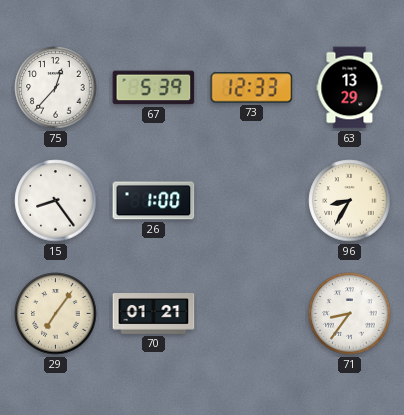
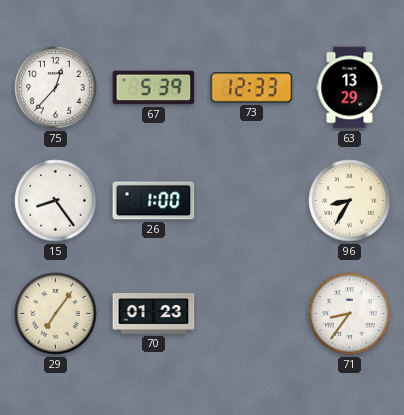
70: 01:21 -> 01:23
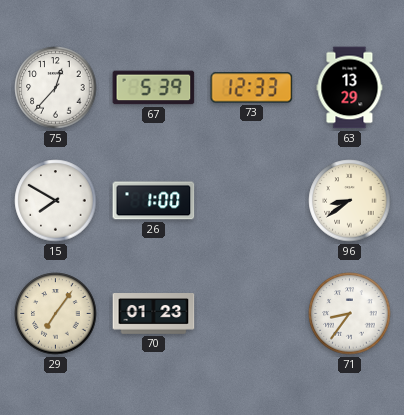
15: 8:24 -> 7:50
96: 8:35 -> 8:39
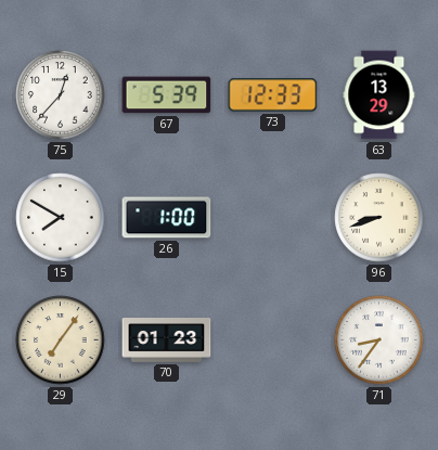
96: 8:39 -> 8:42
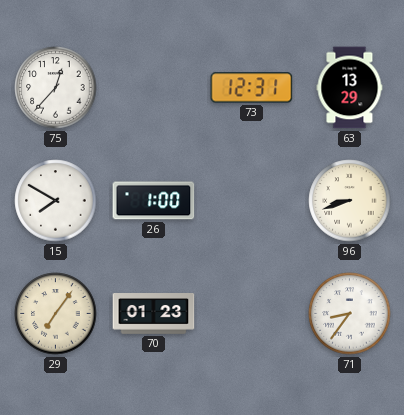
67: 5:39 -> none
73: 12:33 -> 12:31
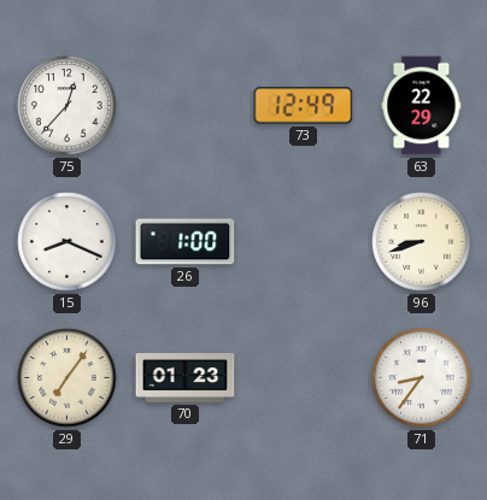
73: 12:31 -> 12:49
63: 13:29 -> 22:29
15: 7:50 -> 8:19
